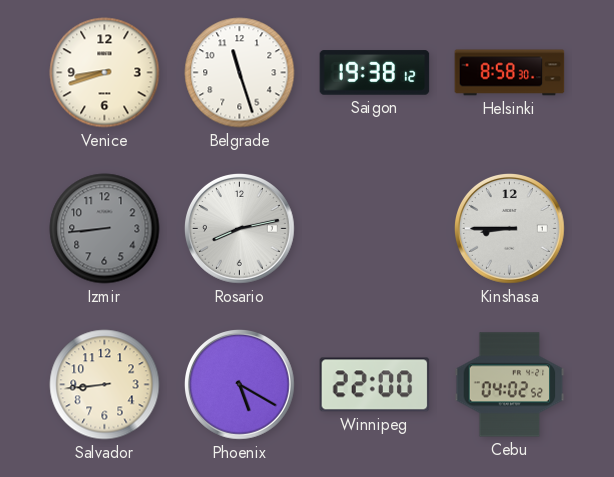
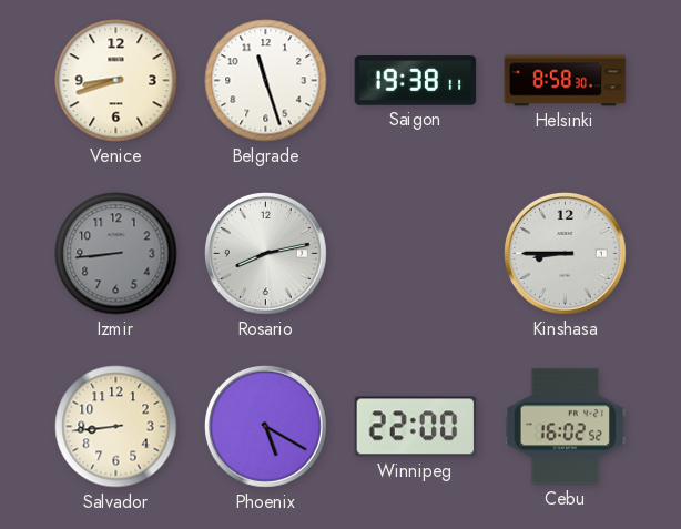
Saigon: 19:38:12 -> 19:38:11
Cebu: 04:02 -> 16:02
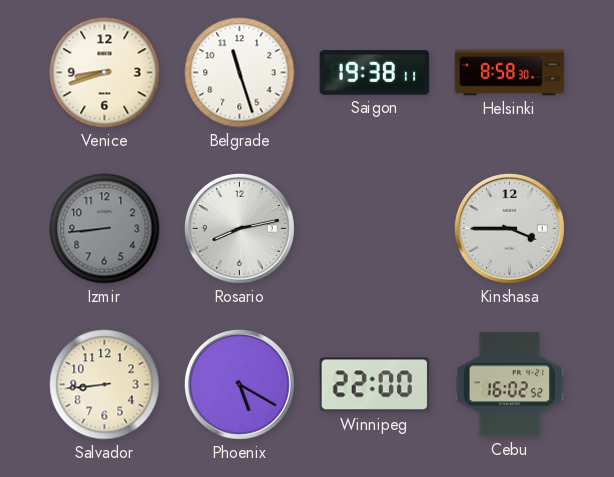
Kinshasa: 8:45 -> 3:45
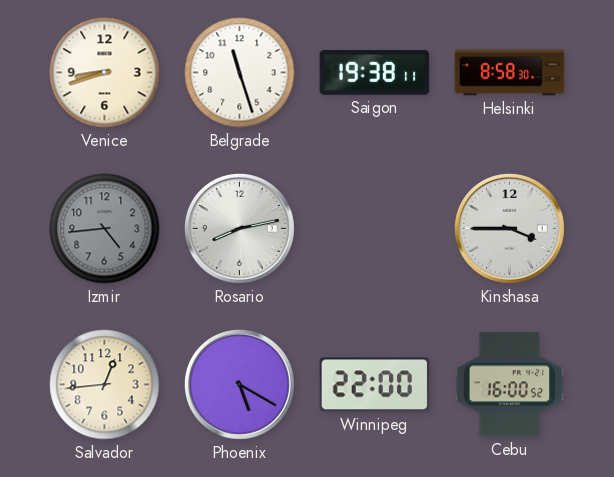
Izmir: 8:44 -> 4:44
Salvador: 8:44 -> 12:44
Cebu: 16:02 -> 16:00
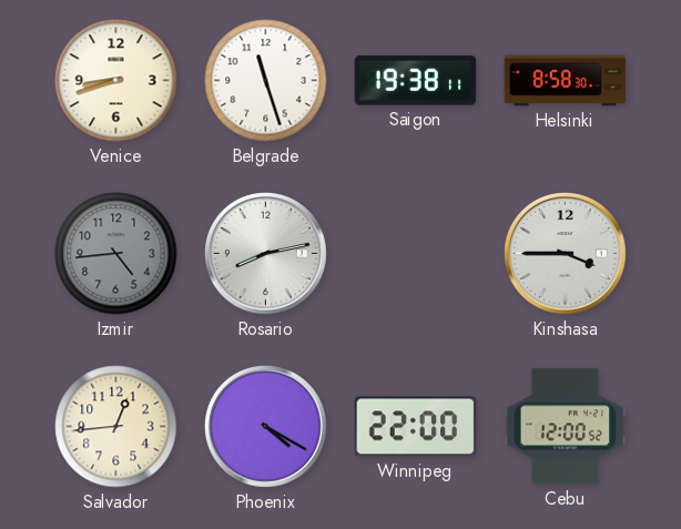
Phoenix: 5:20 -> 4:20
Cebu: 16:00 -> 12:00
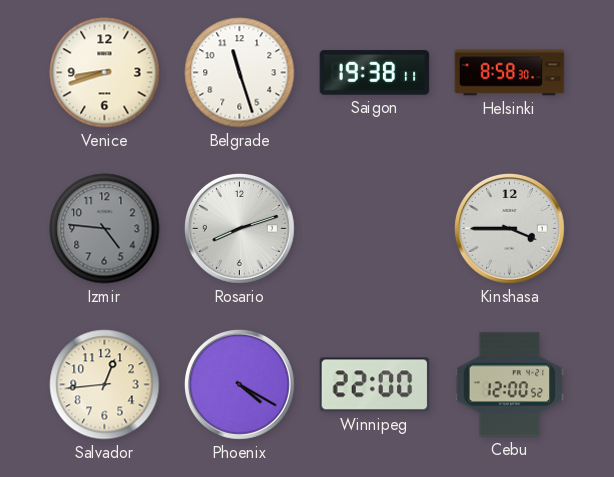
Izmir: 4:44 -> 4:46
Rosario: 8:13 -> 8:12
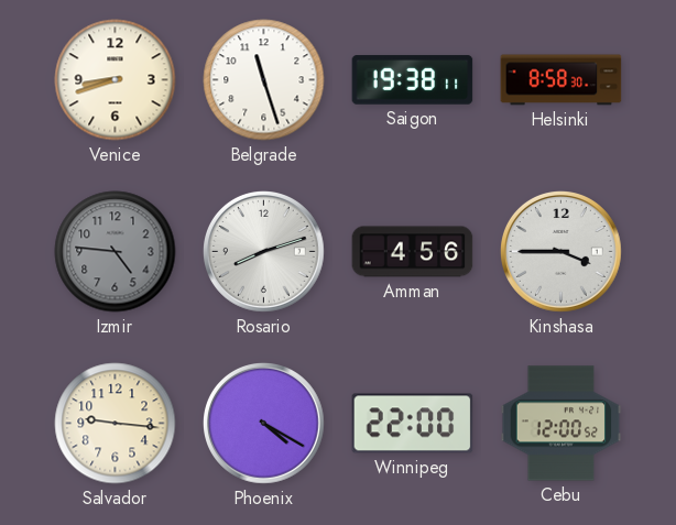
Amman: none -> 4:56
Salvador: 12:44 -> 9:16
